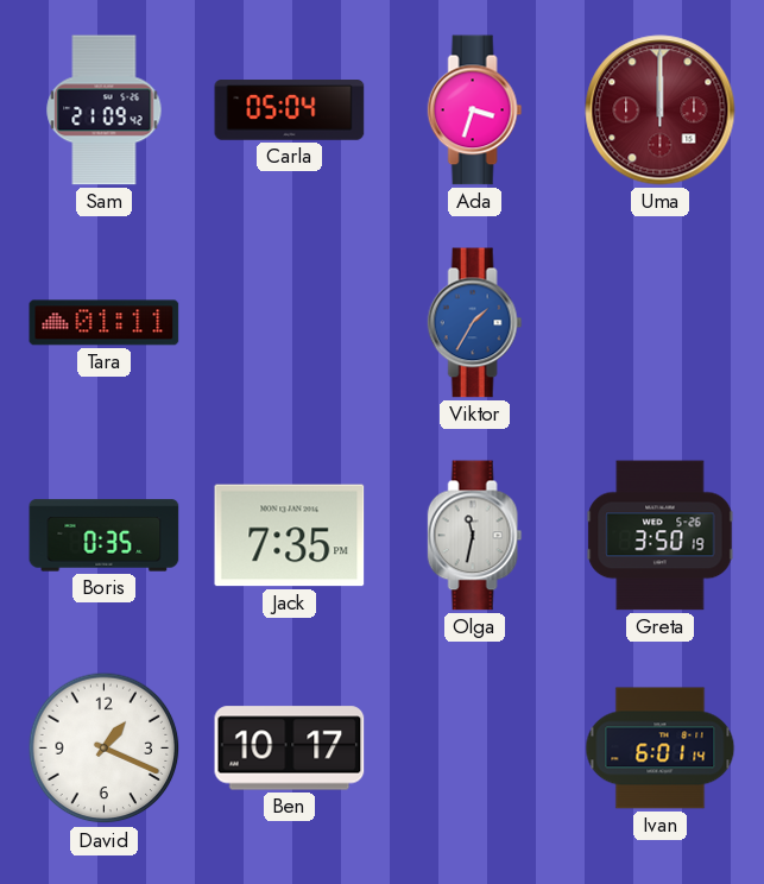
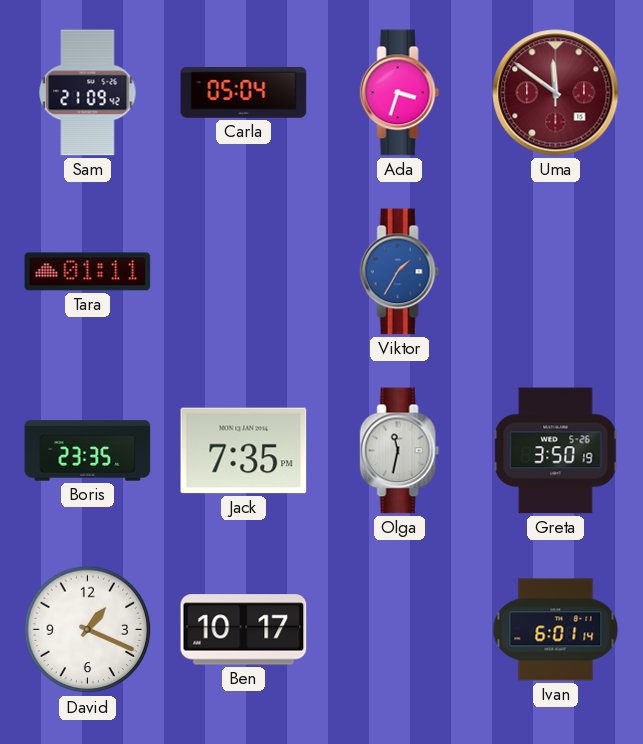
Uma: 12:00 -> 11:51
Boris: 0:35 -> 23:35
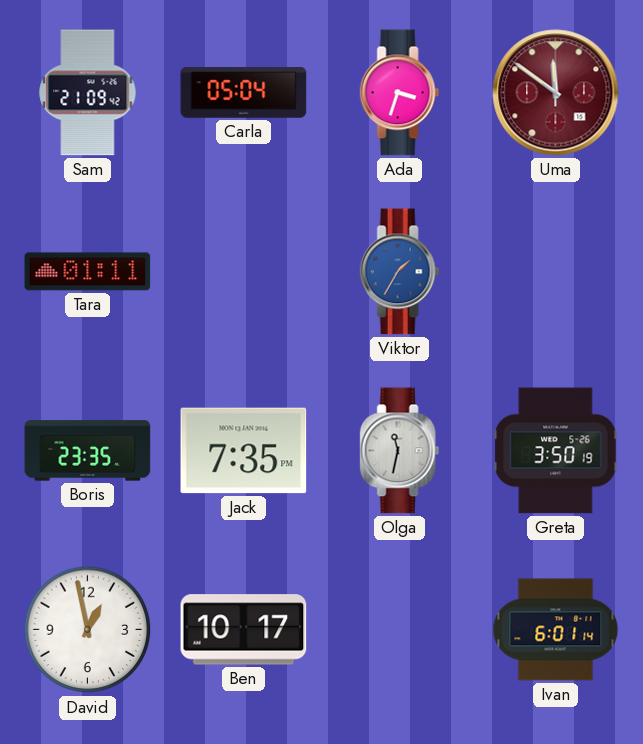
David: 1:19 -> 12:58
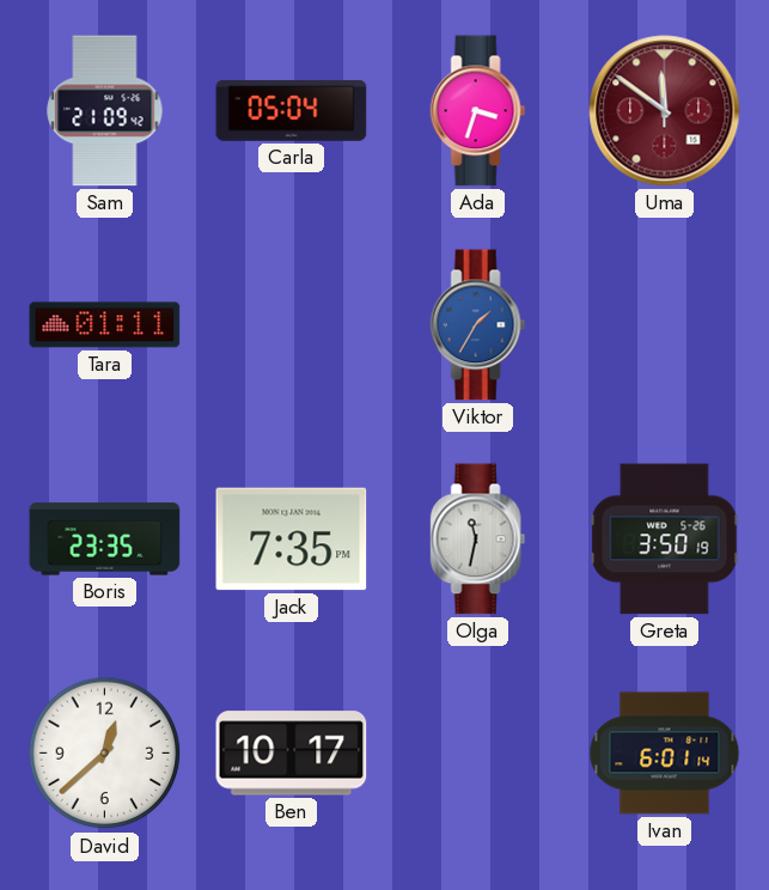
David: 12:58 -> 12:38
